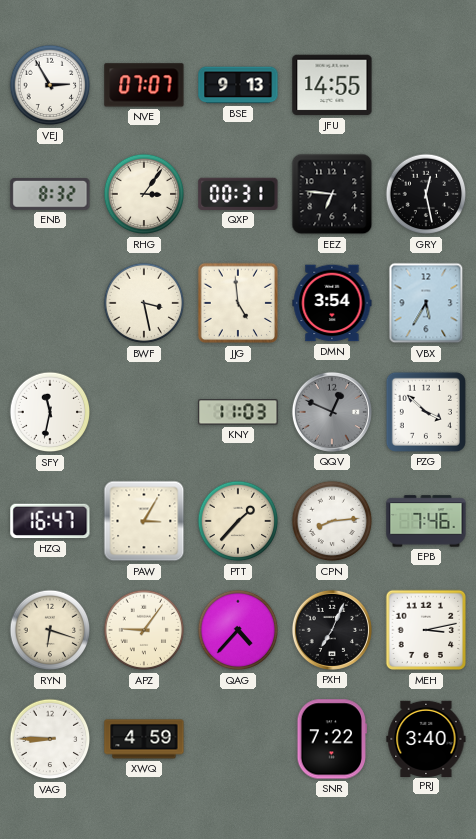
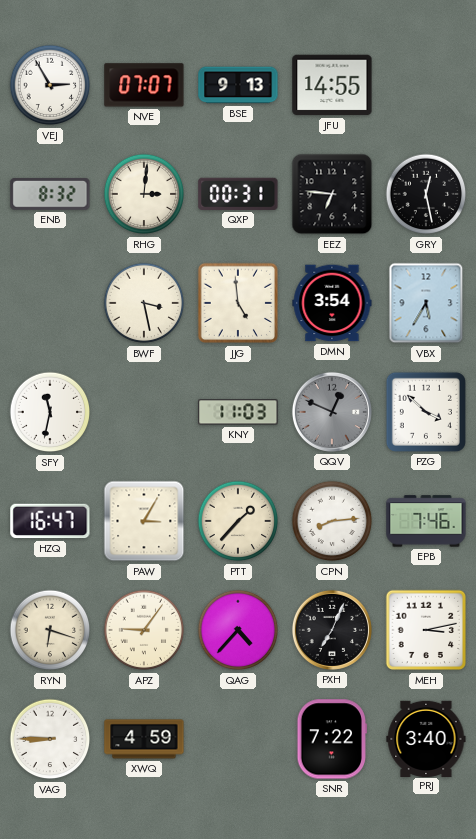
RHG: 3:06 -> 3:01
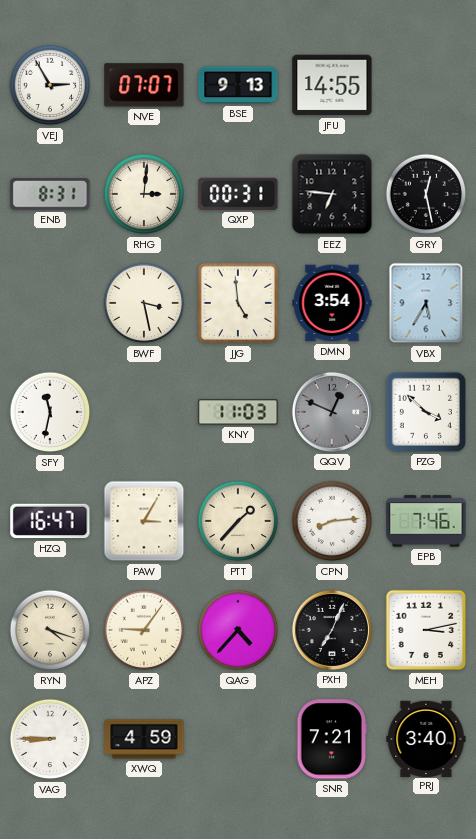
ENB: 8:32 -> 8:31
RYN: 6:18 -> 4:18
SNR: 7:22 -> 7:21
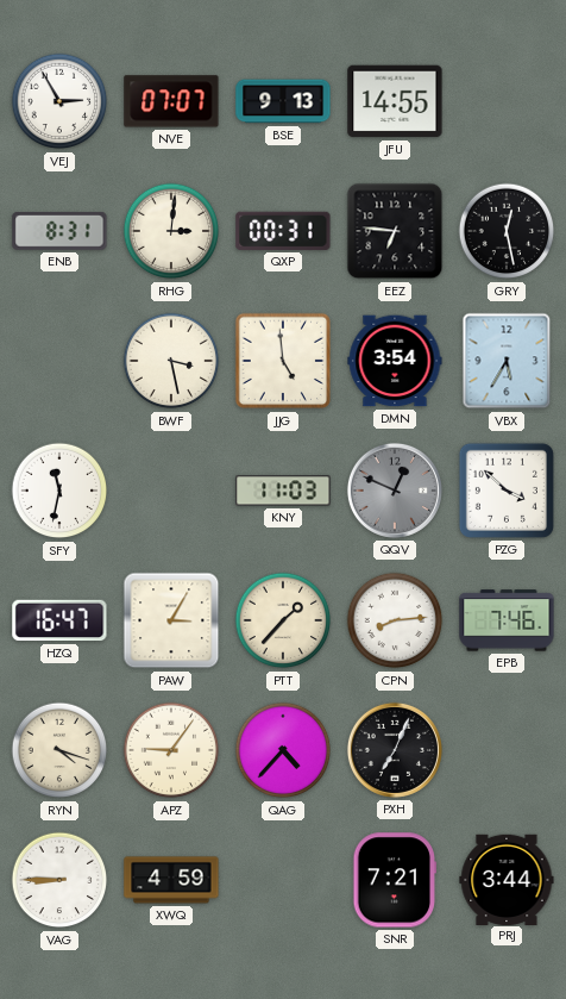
MEH: 3:13 -> none
PRJ: 3:40 -> 3:44
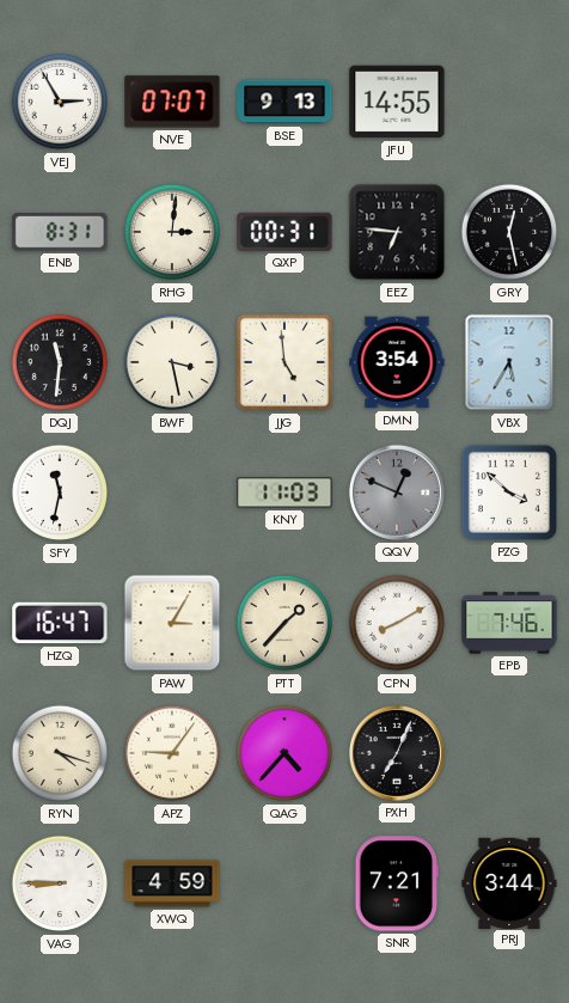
DQJ: none -> 11:31
CPN: 8:14 -> 8:10
